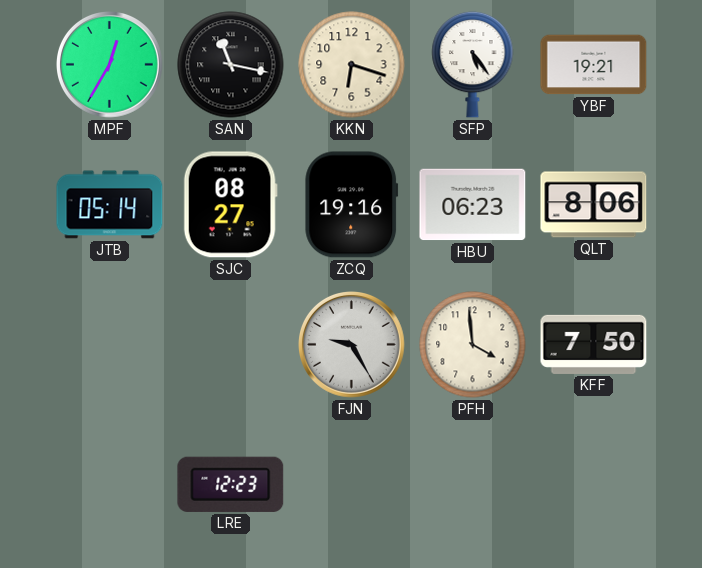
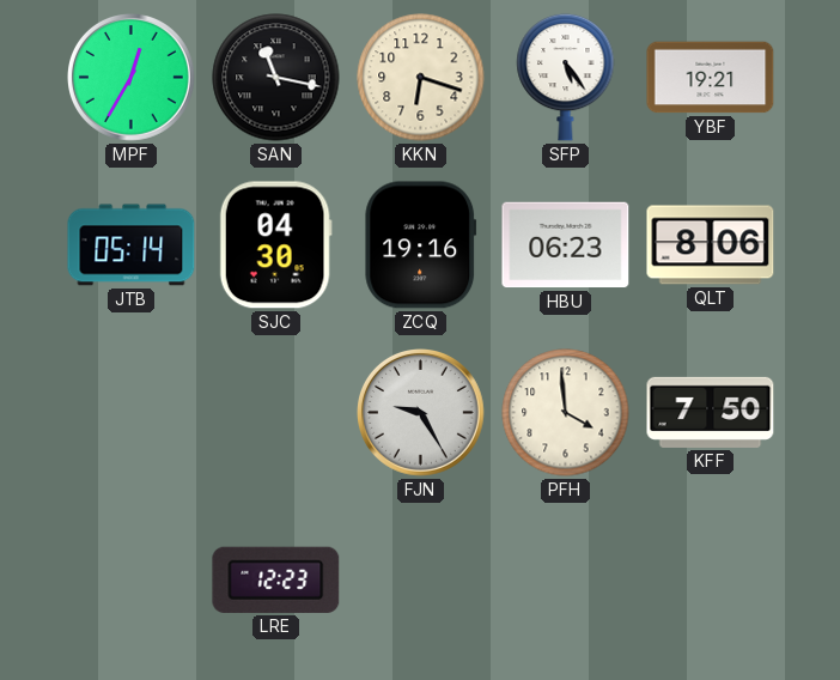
SJC: 08:27 -> 04:30
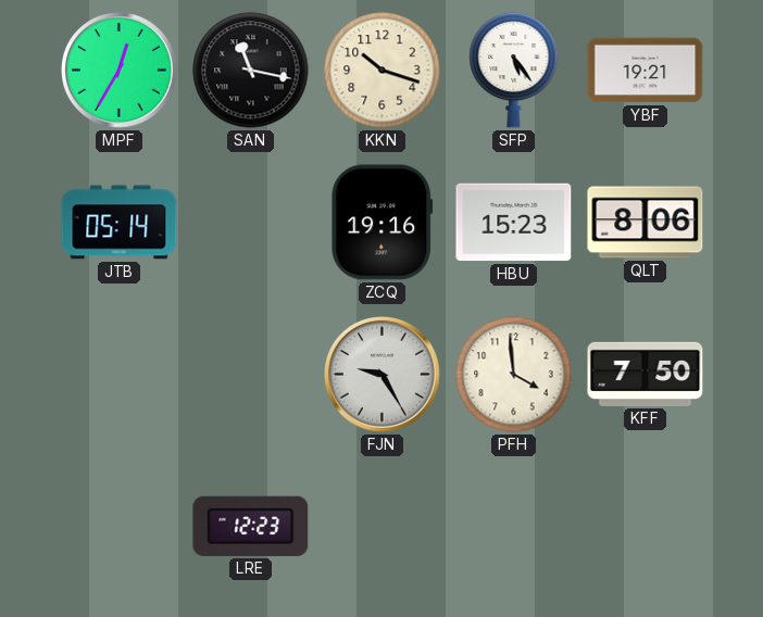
KKN: 6:18 -> 10:18
SJC: 04:30 -> none
HBU: 06:23 -> 15:23
